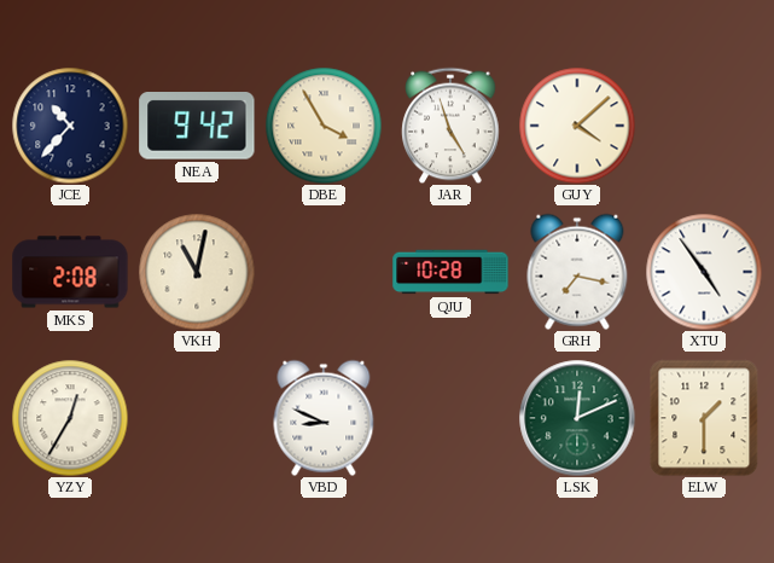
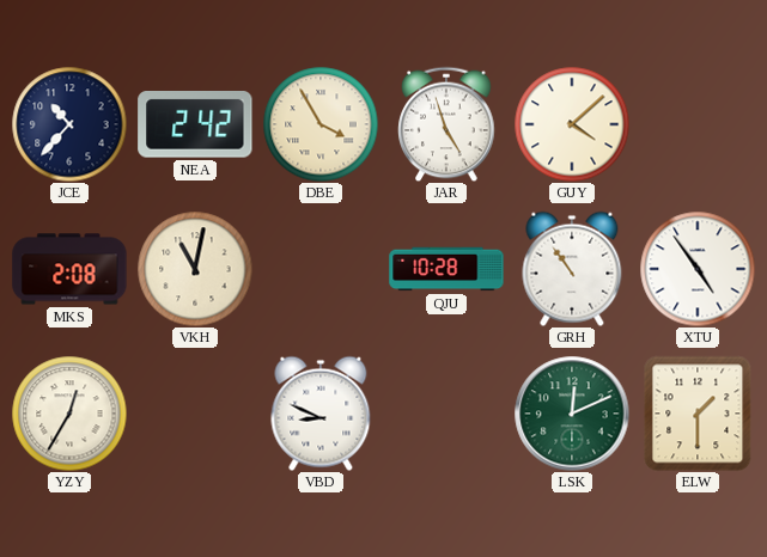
NEA: 9:42 -> 2:42
GRH: 7:17 -> 10:54
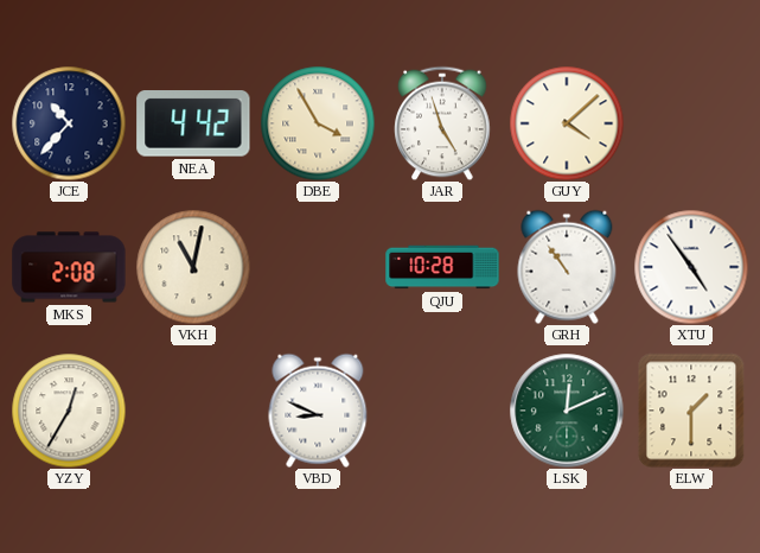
NEA: 2:42 -> 4:42
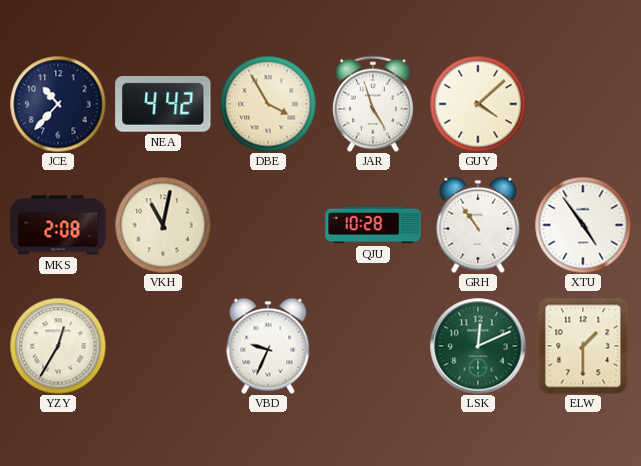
VBD: 8:49 -> 9:34
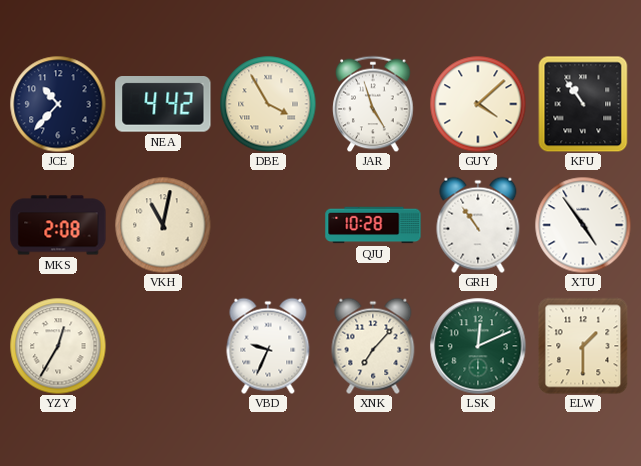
KFU: none -> 10:54
XNK: none -> 7:07
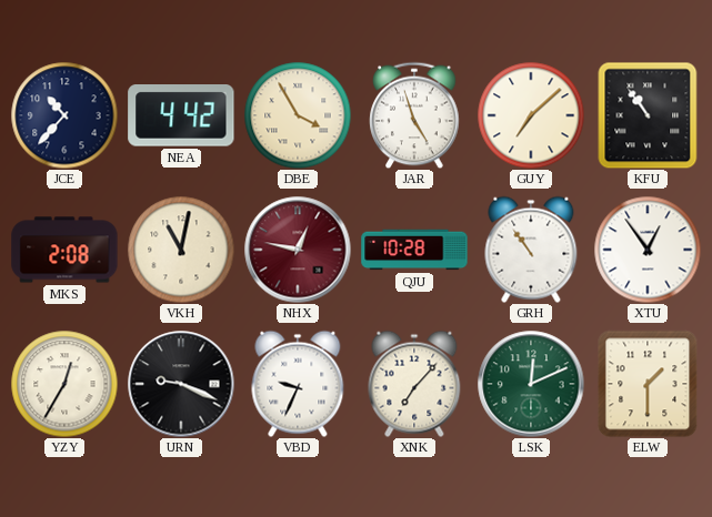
GUY: 4:08 -> 7:08
NHX: none -> 12:47
XTU: 4:54 -> 12:54
URN: none -> 9:19
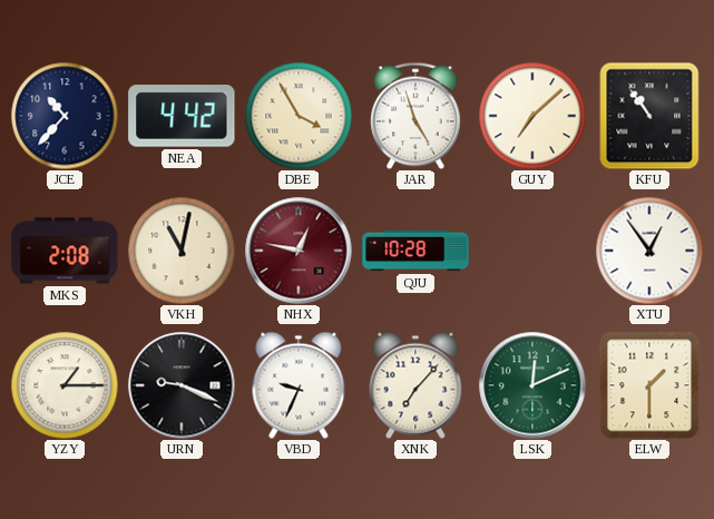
GRH: 10:54 -> none
YZY: 12:35 -> 1:15
